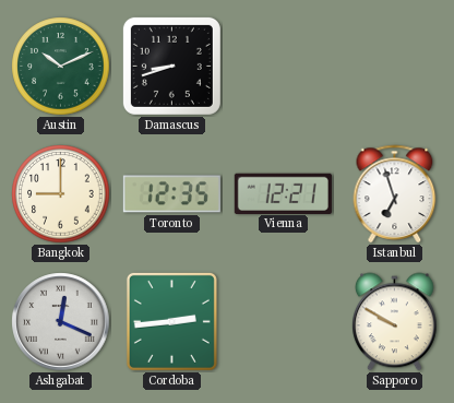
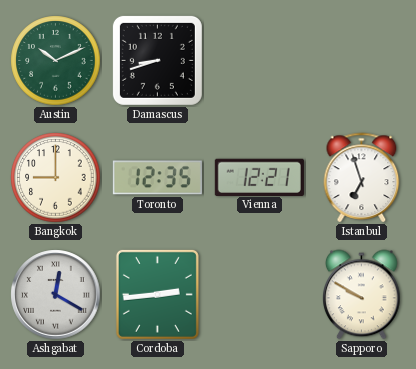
Ashgabat: 12:19 -> 12:20
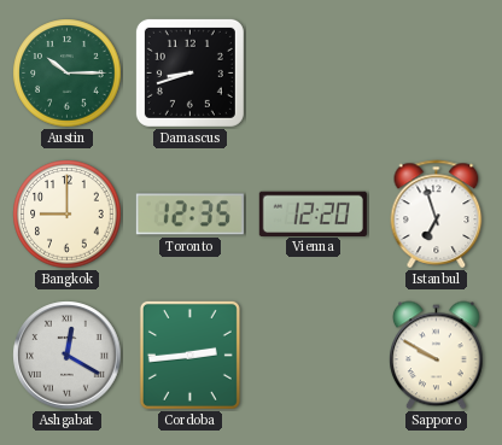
Austin: 10:11 -> 10:15
Vienna: 12:21 -> 12:20
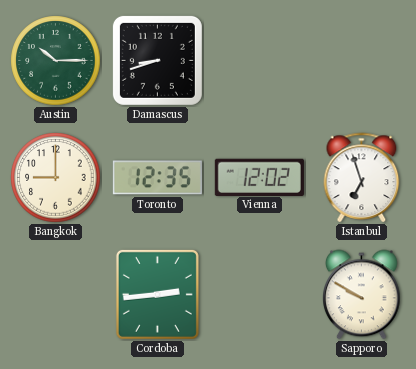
Vienna: 12:20 -> 12:02
Ashgabat: 12:20 -> none
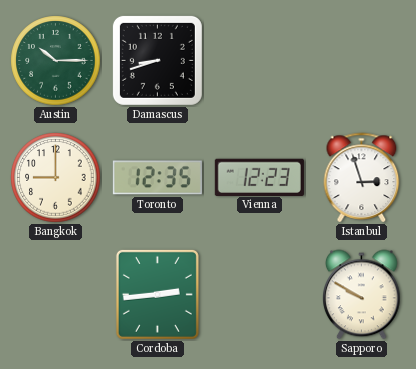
Vienna: 12:02 -> 12:23
Istanbul: 6:57 -> 2:57
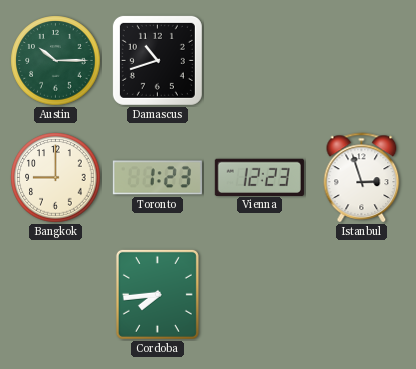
Damascus: 8:42 -> 10:42
Toronto: 12:35 -> 1:23
Cordoba: 2:44 -> 7:44
Sapporo: 9:50 -> none
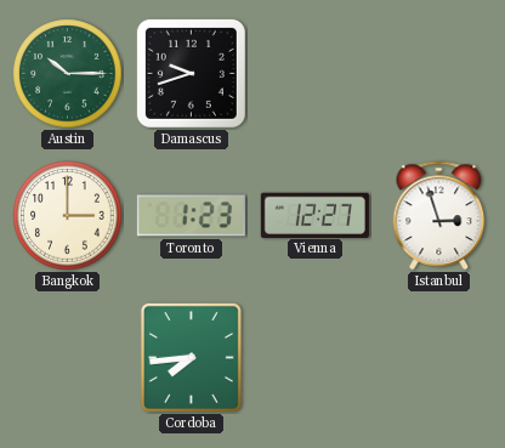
Damascus: 10:42 -> 9:42
Bangkok: 9:00 -> 3:00
Vienna: 12:23 -> 12:27
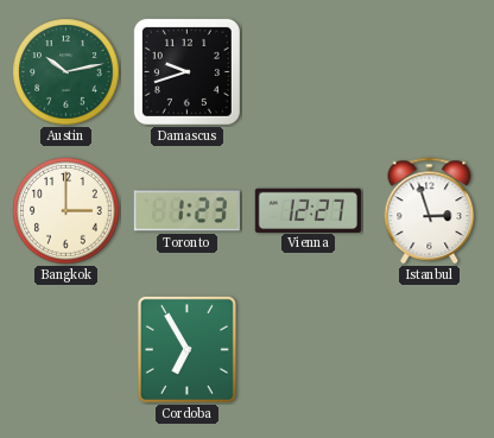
Austin: 10:15 -> 10:13
Cordoba: 7:44 -> 6:55
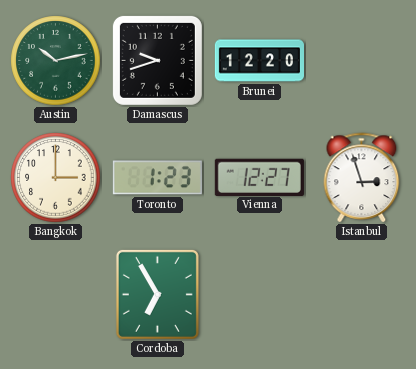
Brunei: none -> 12:20
